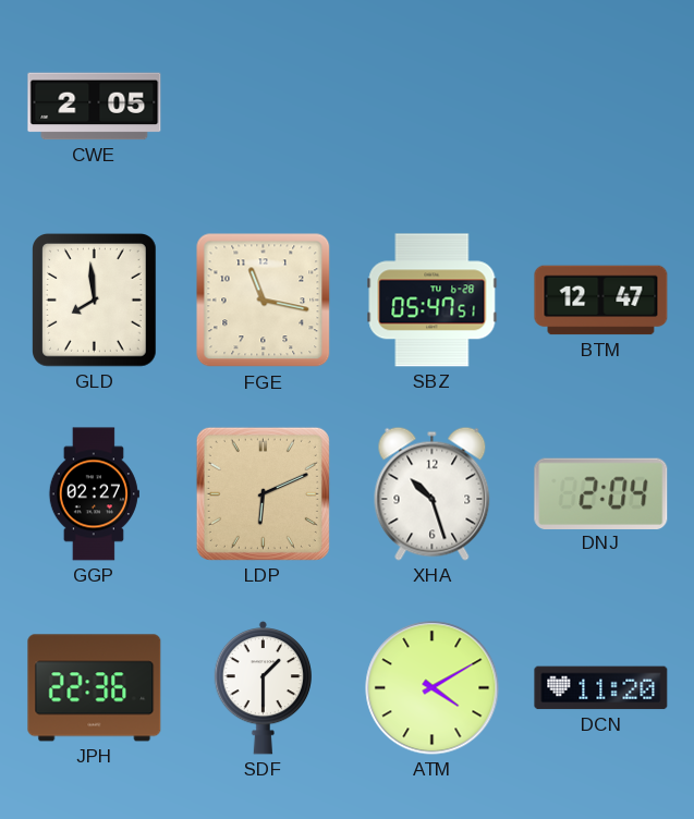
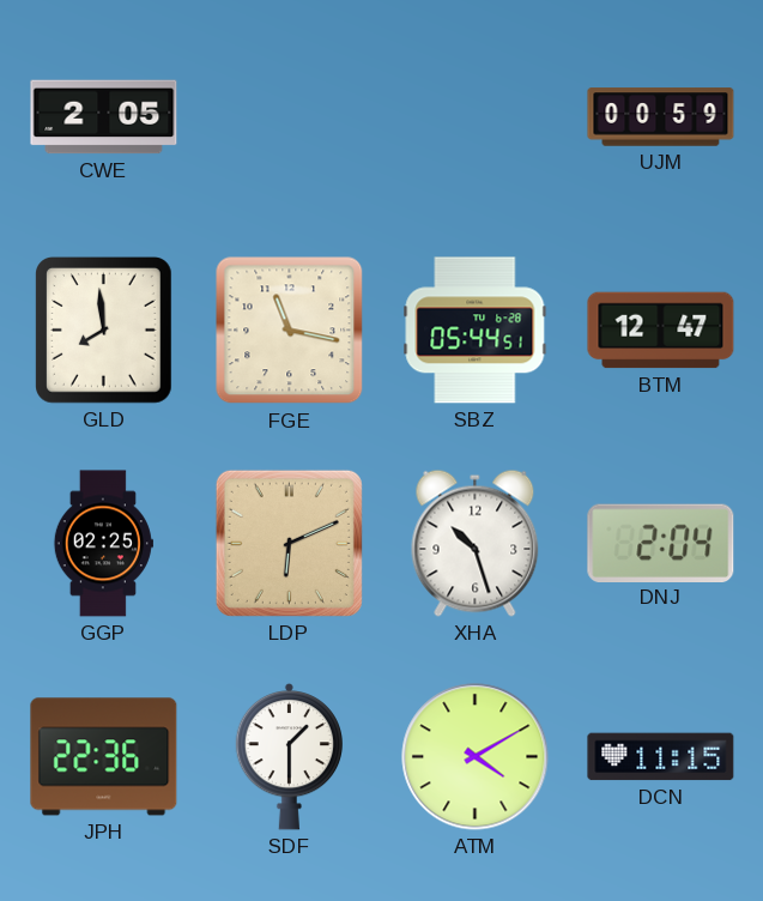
UJM: none -> 00:59
SBZ: 05:47 -> 05:44
GGP: 02:27 -> 02:25
DCN: 11:20 -> 11:15
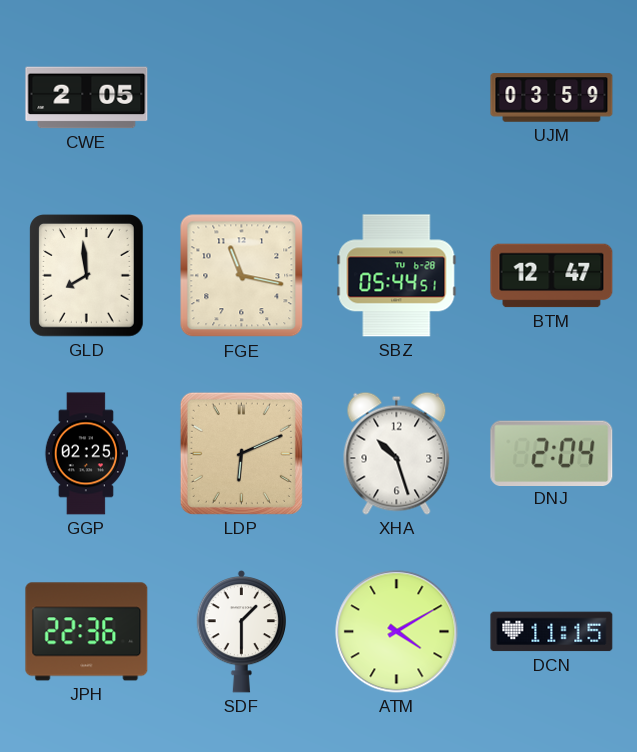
UJM: 00:59 -> 03:59
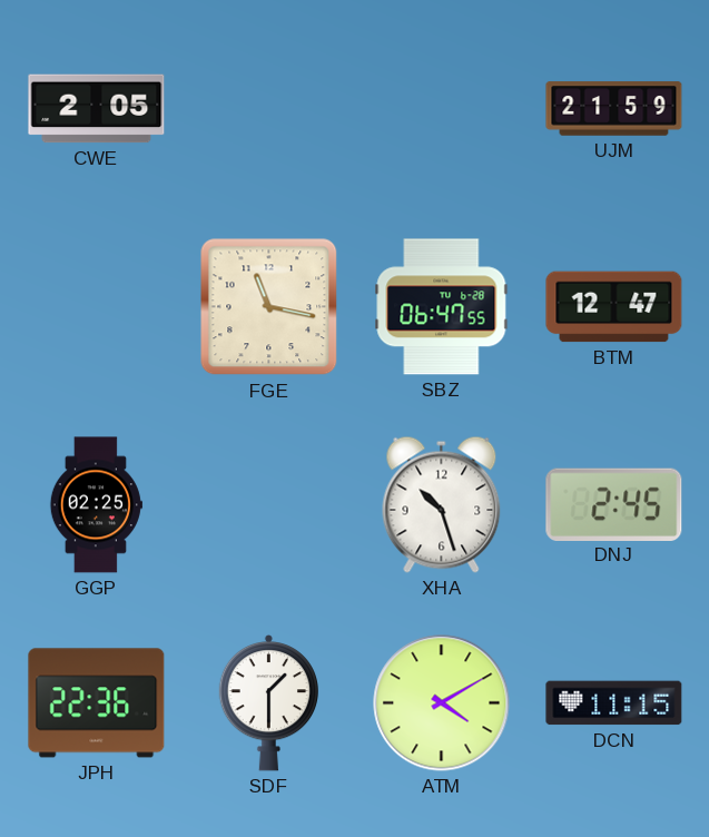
UJM: 03:59 -> 21:59
GLD: 7:59 -> none
SBZ: 05:44 -> 06:47
LDP: 6:11 -> none
DNJ: 2:04 -> 2:45
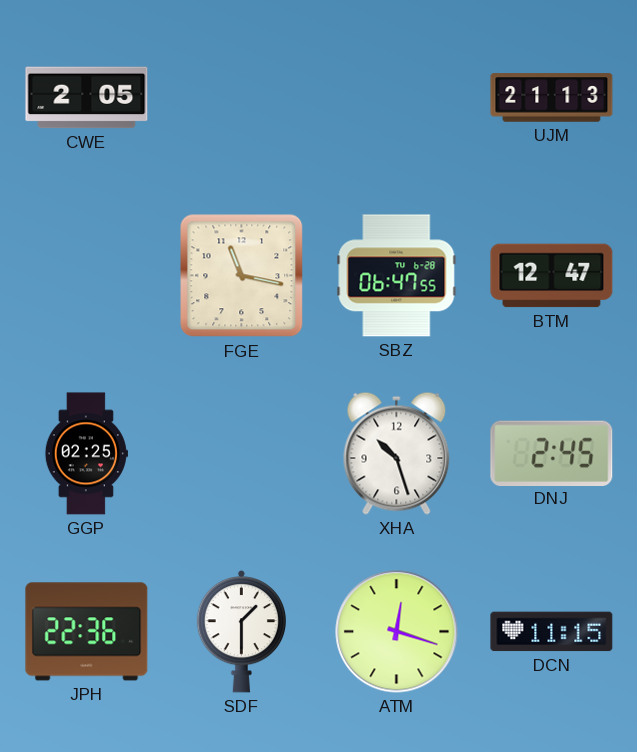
UJM: 21:59 -> 21:13
ATM: 4:10 -> 12:18
